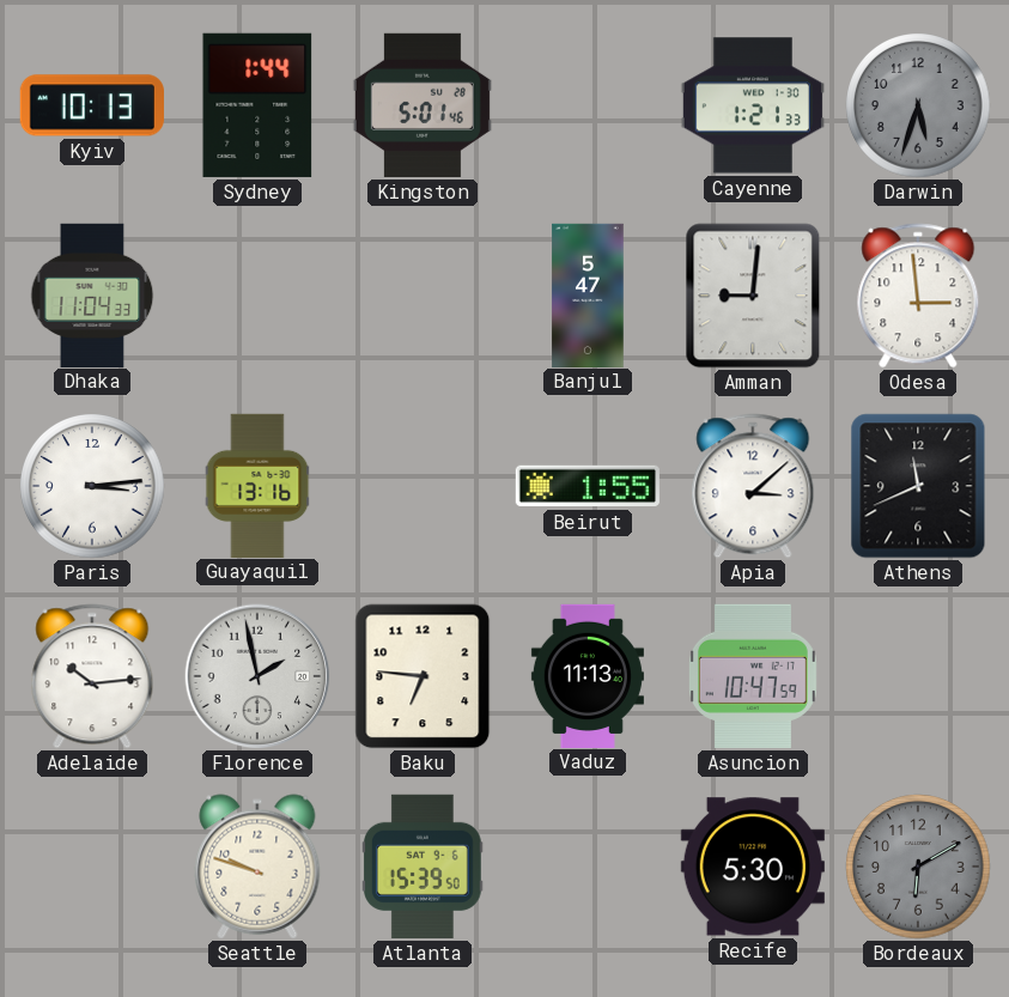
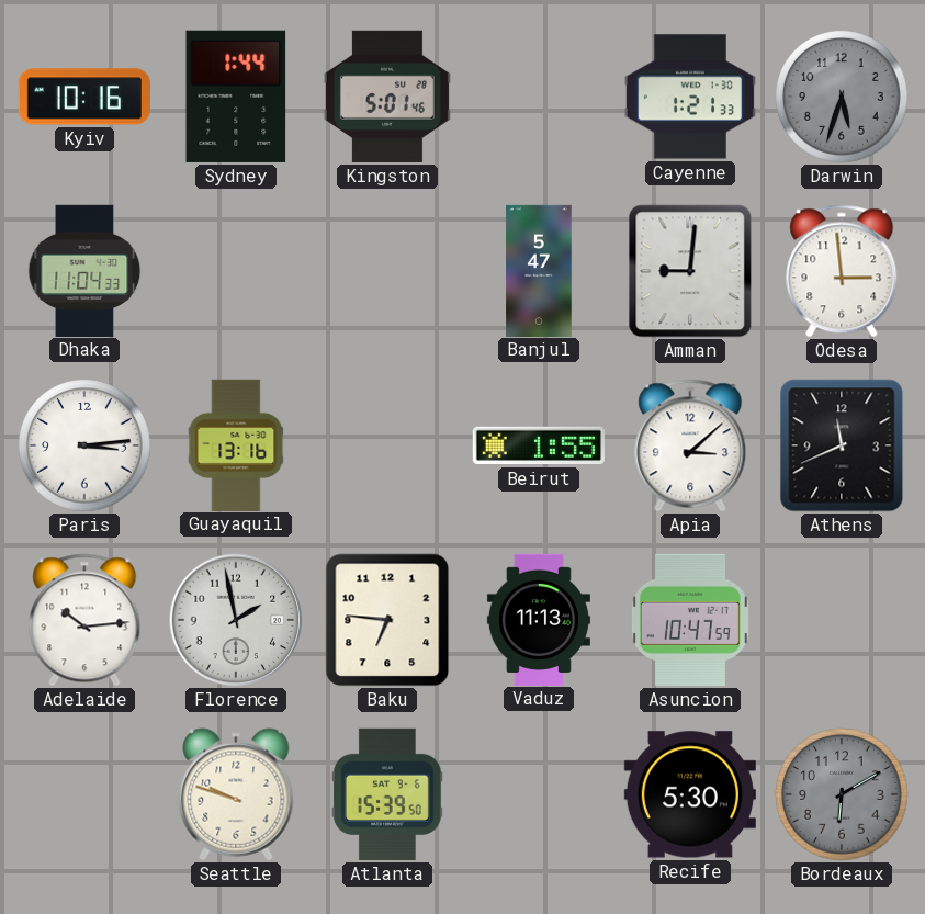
Kyiv: 10:13 -> 10:16
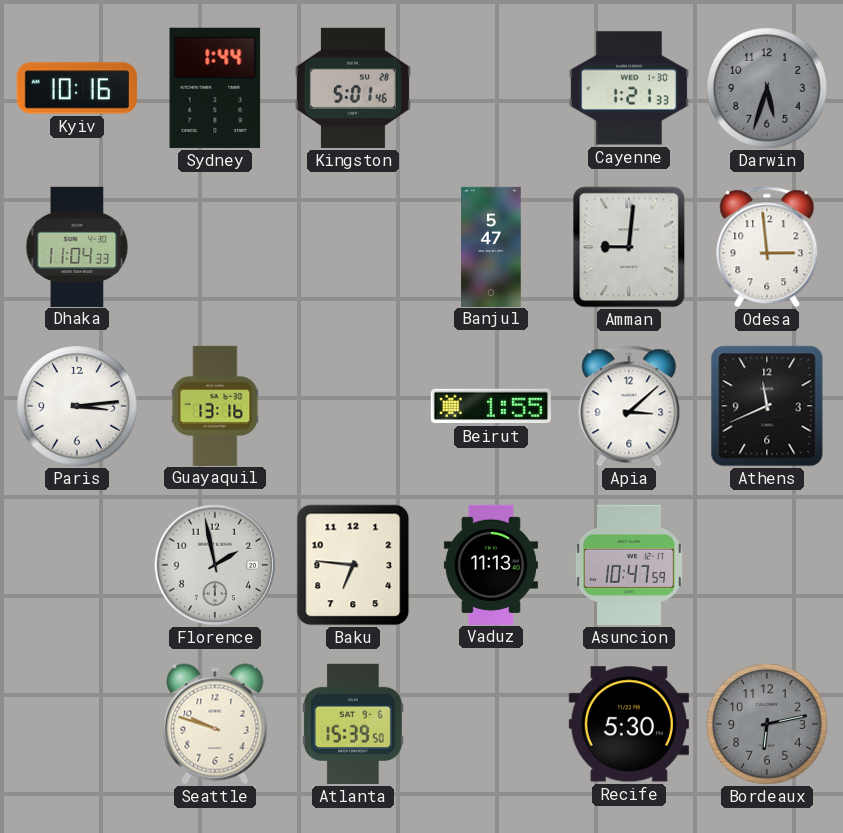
Adelaide: 10:14 -> none
Bordeaux: 6:10 -> 6:13
